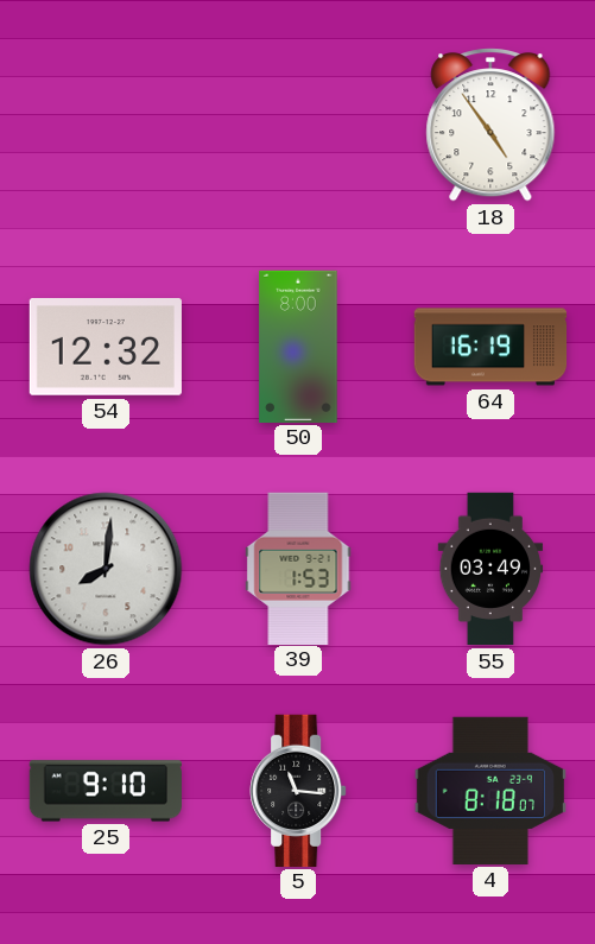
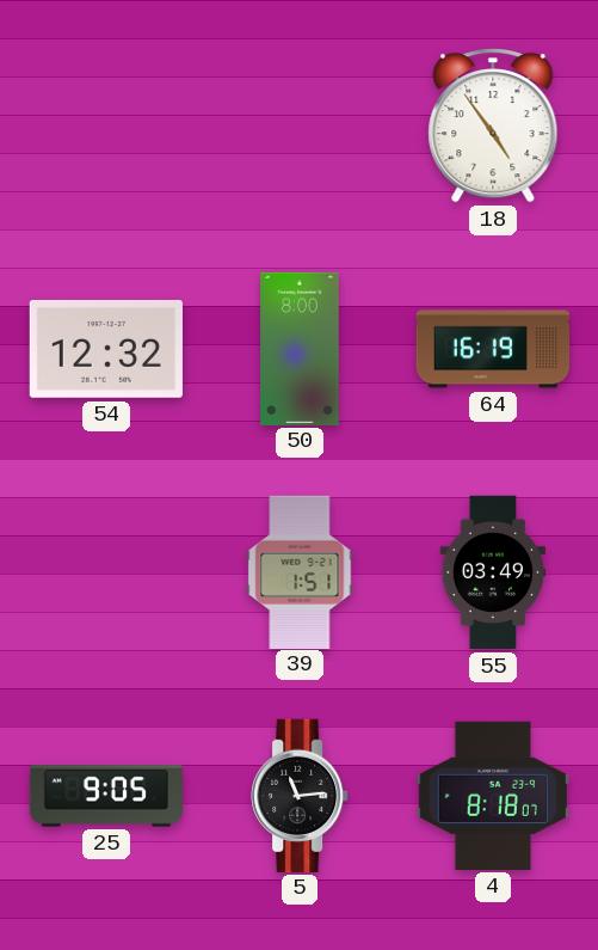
26: 8:01 -> none
39: 1:53 -> 1:51
25: 9:10 -> 9:05
5: 11:16 -> 11:14
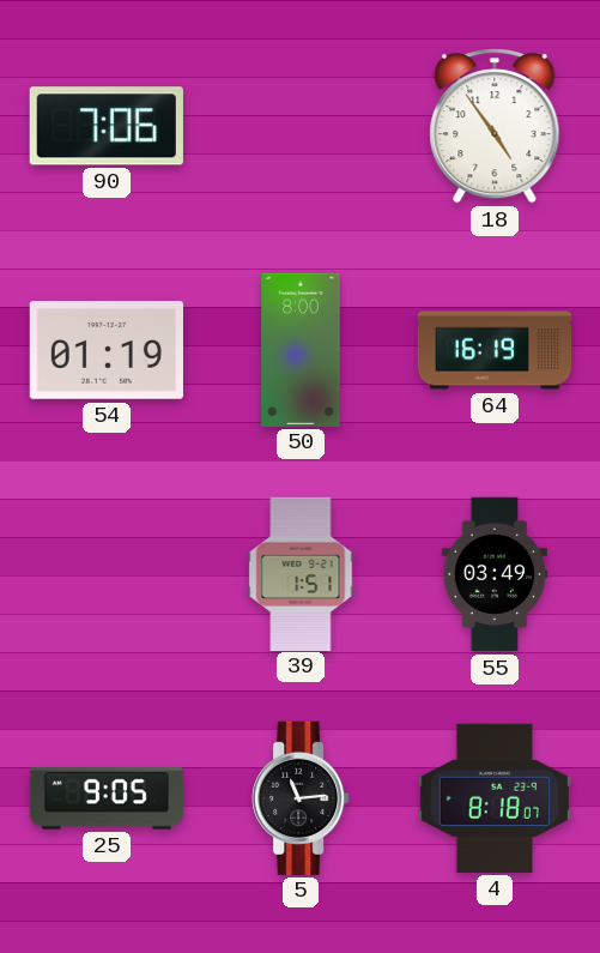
90: none -> 7:06
54: 12:32 -> 01:19
